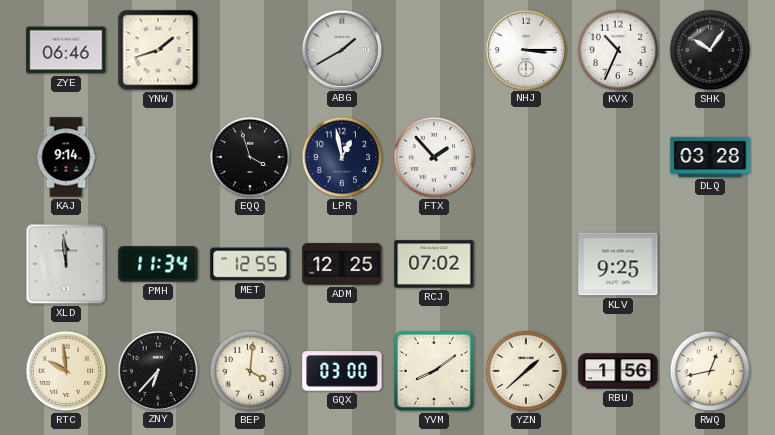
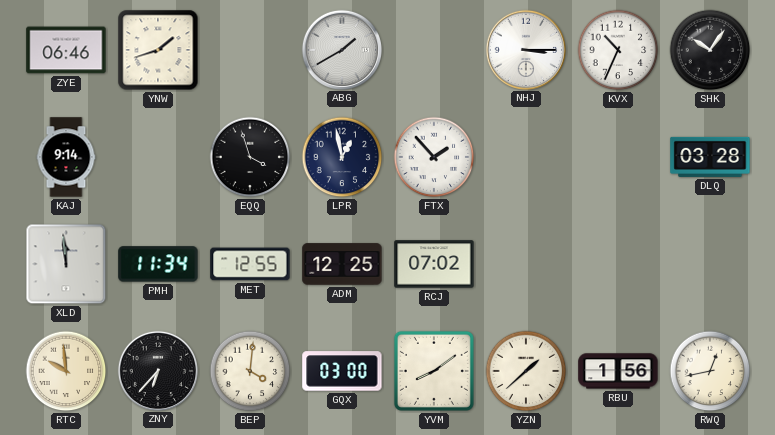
KLV: 9:25 -> none
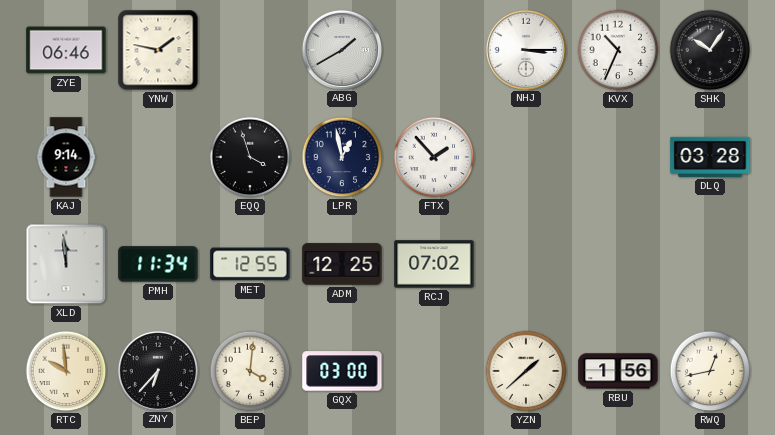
YNW: 1:42 -> 1:47
YVM: 8:09 -> none
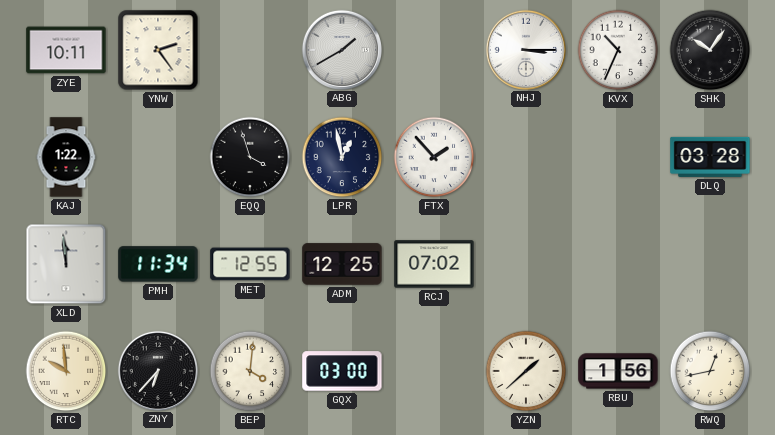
ZYE: 06:46 -> 10:11
YNW: 1:47 -> 2:24
KAJ: 9:14 -> 1:22
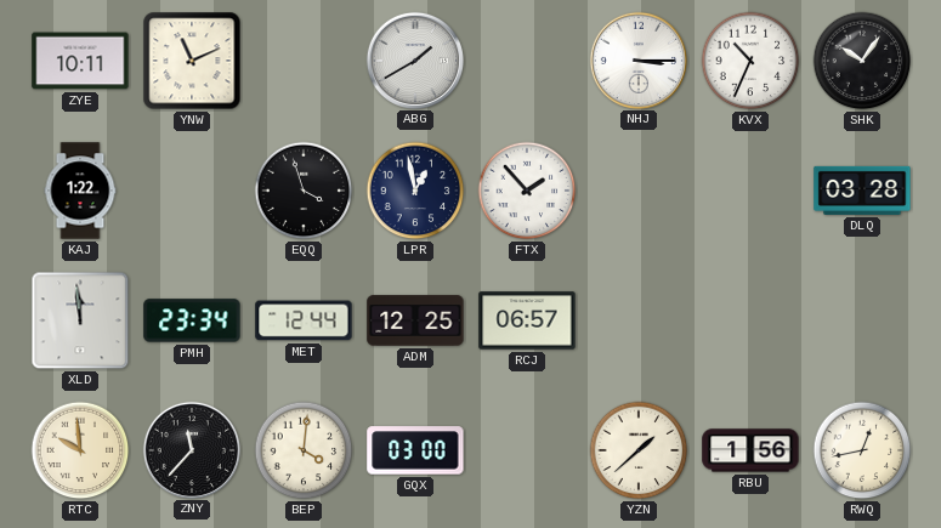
YNW: 2:24 -> 11:11
PMH: 11:34 -> 23:34
MET: 12:55 -> 12:44
RCJ: 07:02 -> 06:57
ZNY: 6:37 -> 11:37
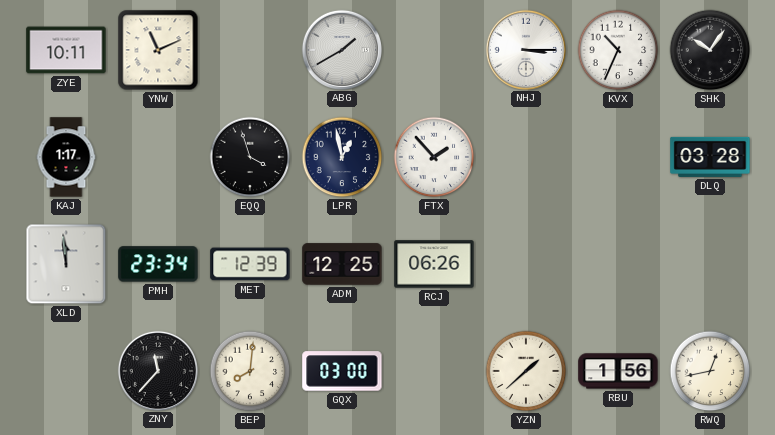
KAJ: 1:22 -> 1:17
MET: 12:44 -> 12:39
RCJ: 06:57 -> 06:26
RTC: 9:59 -> none
BEP: 4:01 -> 8:01
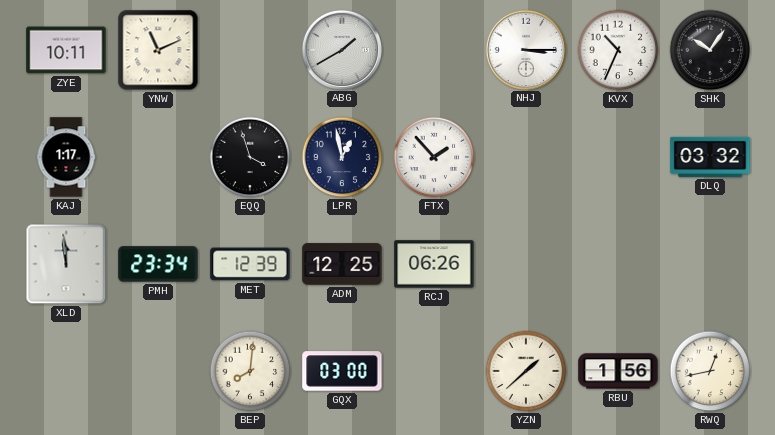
DLQ: 03:28 -> 03:32
ZNY: 11:37 -> none
